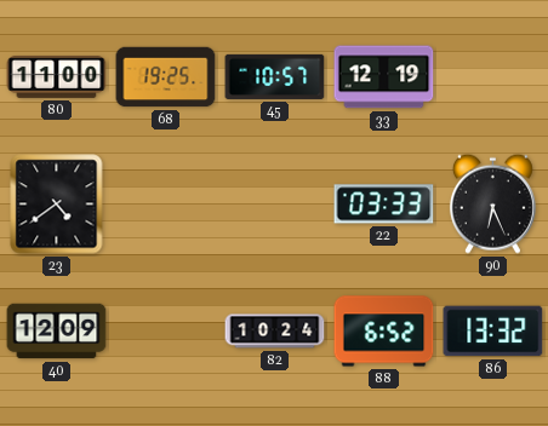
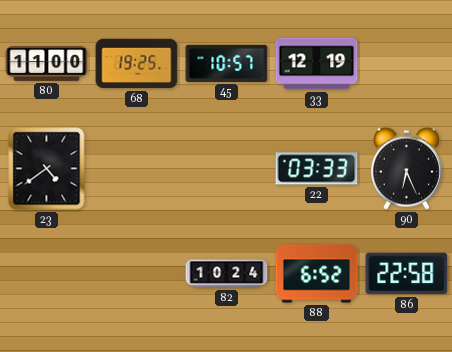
40: 12:09 -> none
86: 13:32 -> 22:58
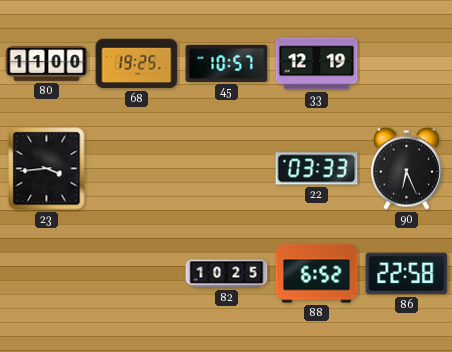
23: 4:39 -> 3:44
82: 10:24 -> 10:25
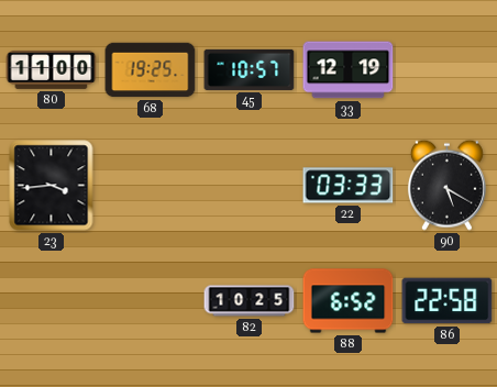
90: 6:26 -> 5:20
